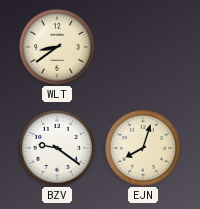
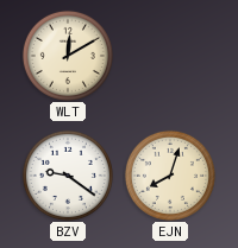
WLT: 8:39 -> 12:10
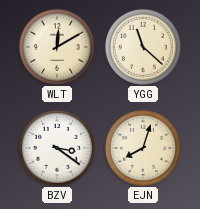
YGG: none -> 11:22
BZV: 9:21 -> 3:21
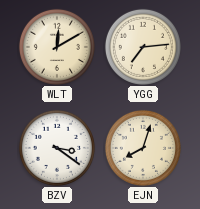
YGG: 11:22 -> 7:14
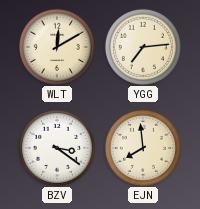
EJN: 8:03 -> 7:59
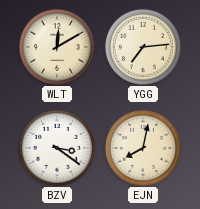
EJN: 7:59 -> 8:02
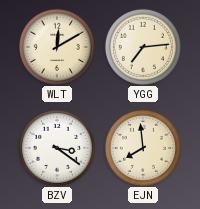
EJN: 8:02 -> 7:59
